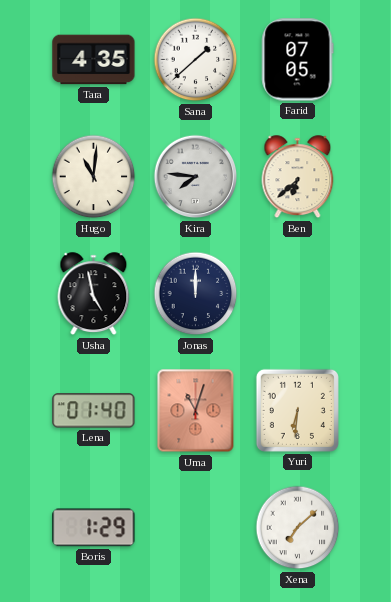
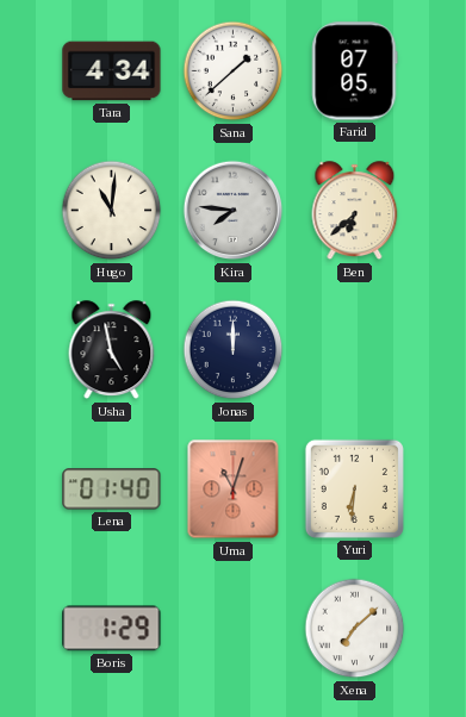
Tara: 4:35 -> 4:34
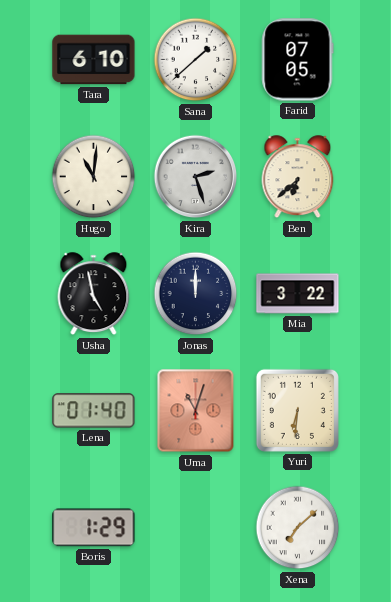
Tara: 4:34 -> 6:10
Kira: 7:46 -> 2:27
Mia: none -> 3:22
